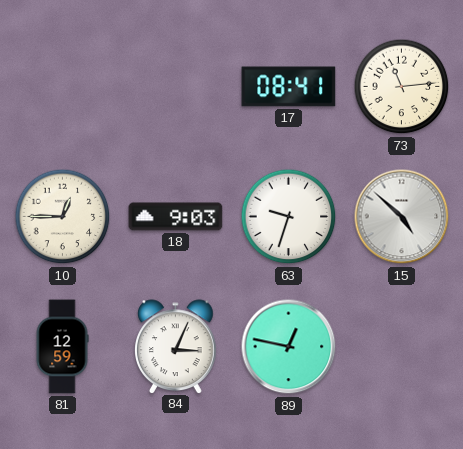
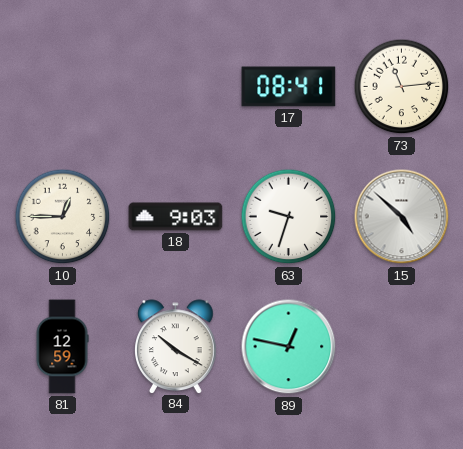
84: 3:04 -> 10:20
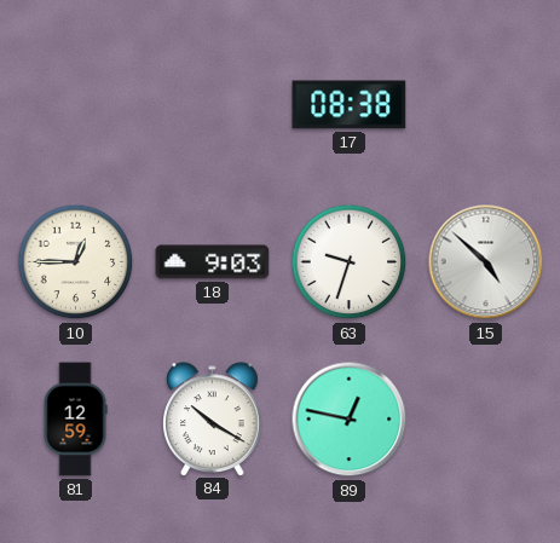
17: 08:41 -> 08:38
73: 11:14 -> none
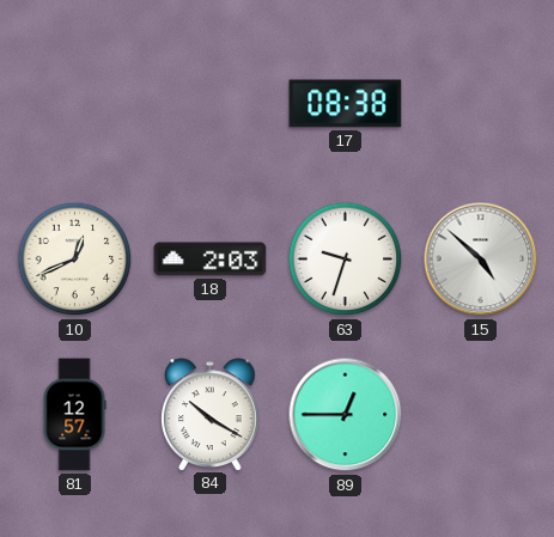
10: 12:45 -> 12:41
18: 9:03 -> 2:03
81: 12:59 -> 12:57
89: 12:47 -> 12:45
